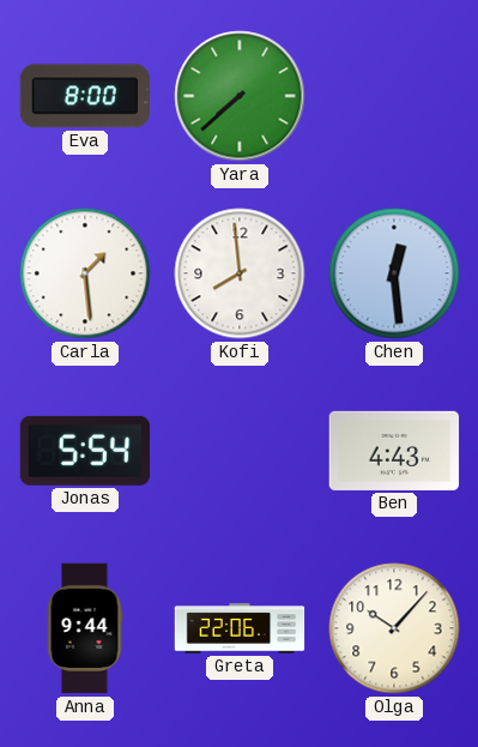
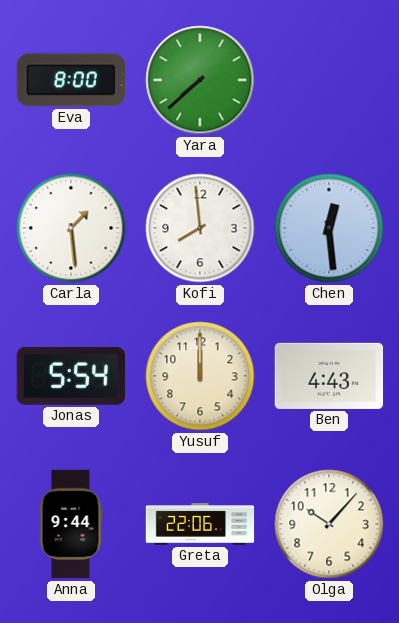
Yusuf: none -> 12:00
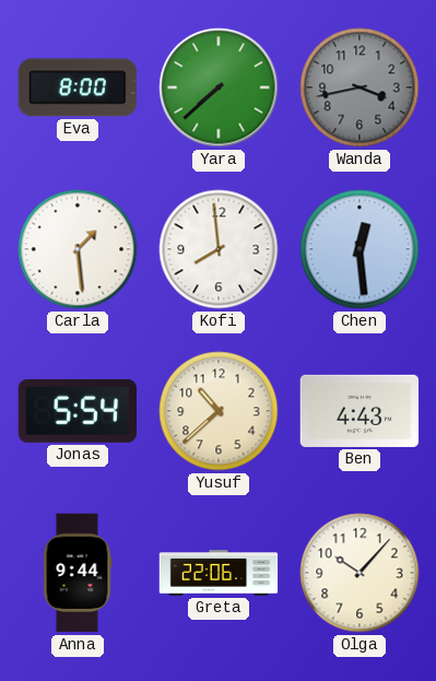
Wanda: none -> 3:43
Yusuf: 12:00 -> 10:38
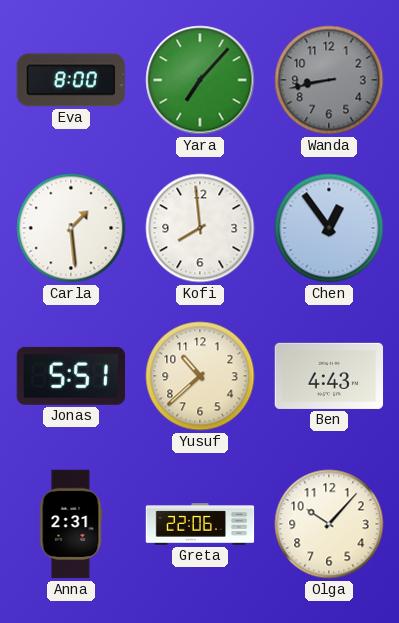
Yara: 7:38 -> 7:07
Wanda: 3:43 -> 8:43
Chen: 12:29 -> 12:54
Jonas: 5:54 -> 5:51
Anna: 9:44 -> 2:31
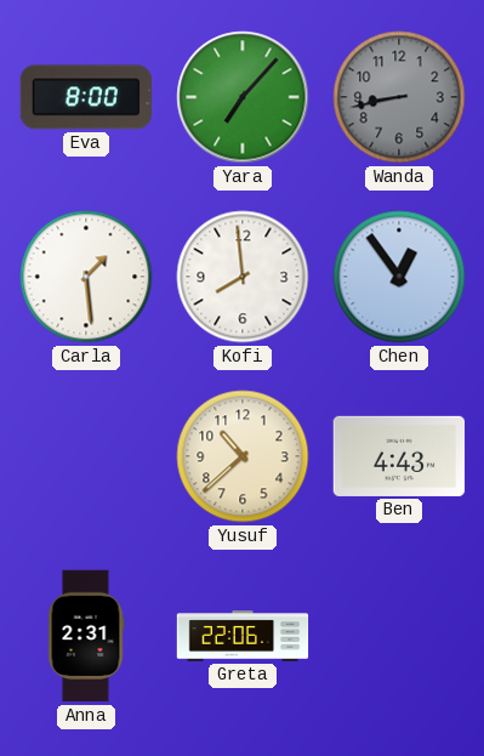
Jonas: 5:51 -> none
Olga: 10:07 -> none
